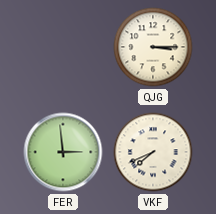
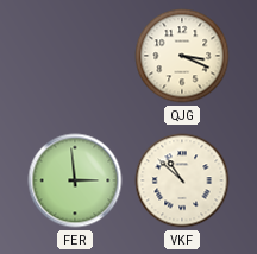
QJG: 3:15 -> 3:19
VKF: 7:41 -> 10:52
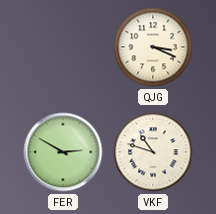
FER: 2:59 -> 2:50
VKF: 10:52 -> 10:48
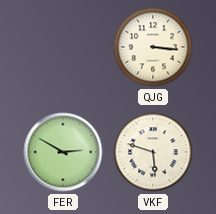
QJG: 3:19 -> 3:16
VKF: 10:48 -> 5:48
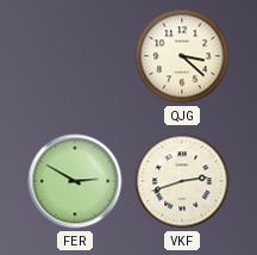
QJG: 3:16 -> 3:22
VKF: 5:48 -> 2:42
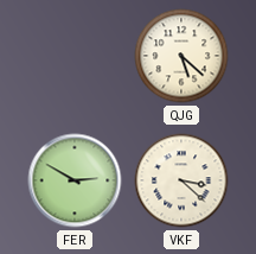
QJG: 3:22 -> 5:22
VKF: 2:42 -> 3:22
